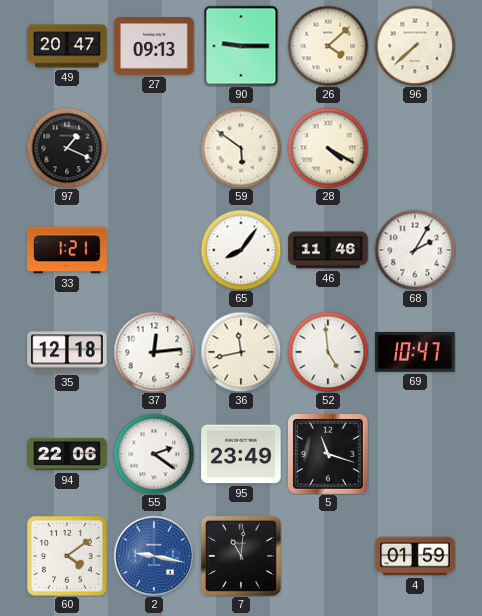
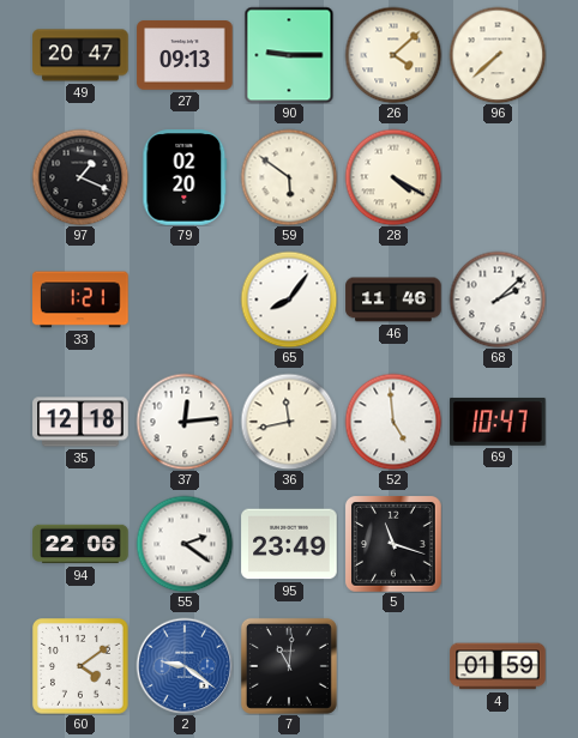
79: none -> 02:20
68: 2:05 -> 2:08
2: 9:17 -> 9:21
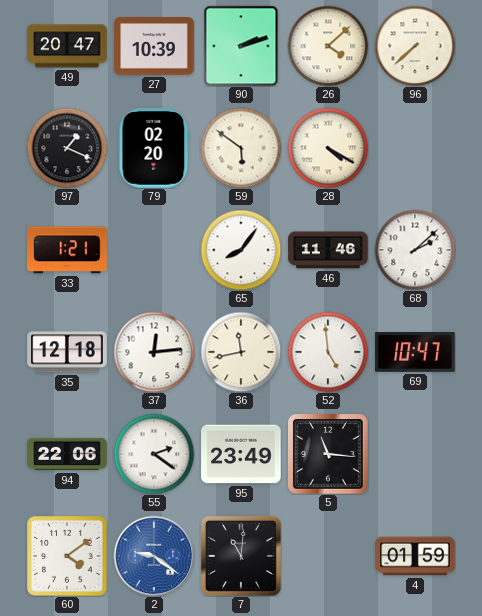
27: 09:13 -> 10:39
90: 9:15 -> 2:12
5: 11:18 -> 11:16
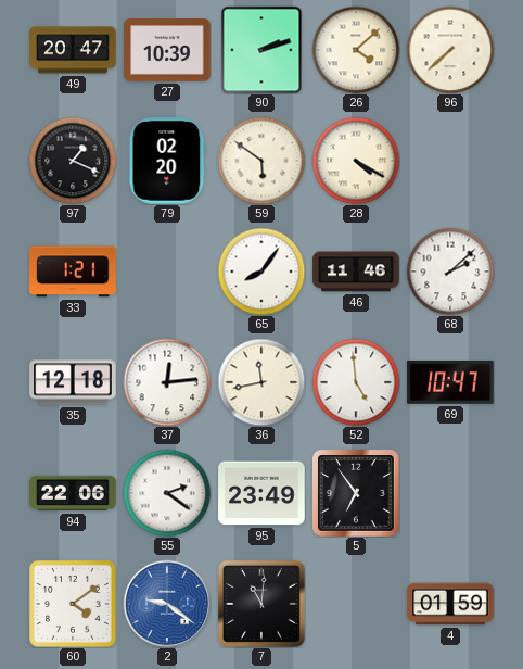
5: 11:16 -> 6:54
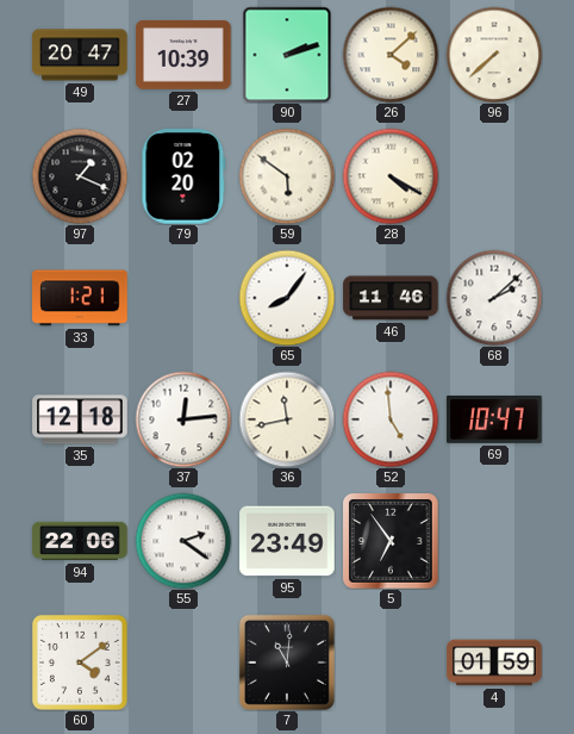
2: 9:21 -> none
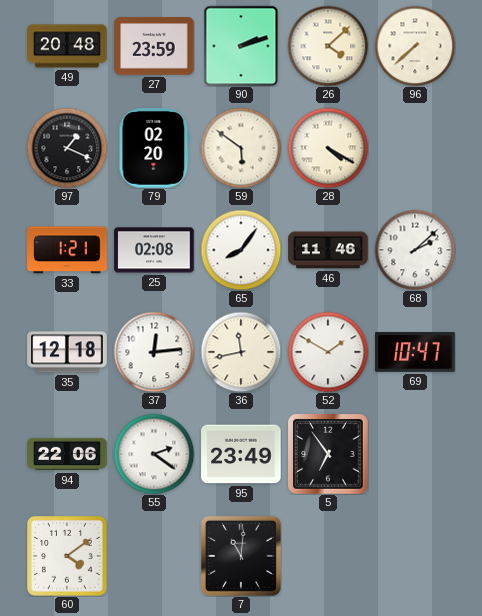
49: 20:47 -> 20:48
27: 10:39 -> 23:59
25: none -> 02:08
52: 4:59 -> 1:50
4: 01:59 -> none
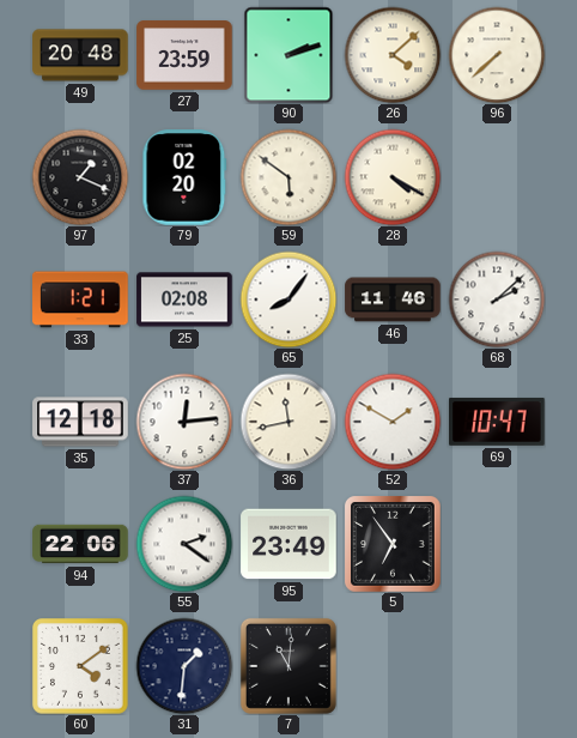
31: none -> 1:31
